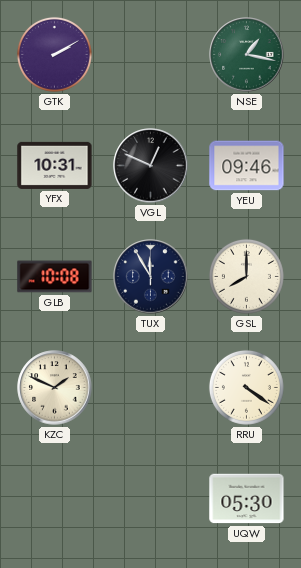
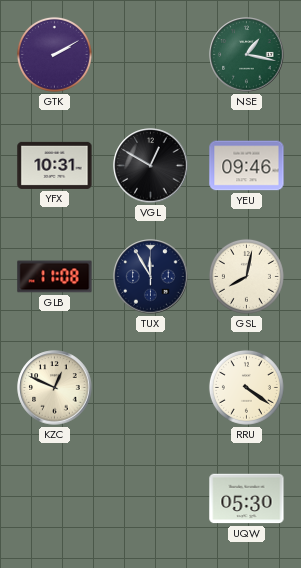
VGL: 12:49 -> 12:50
GLB: 10:08 -> 11:08
GSL: 8:00 -> 8:02
KZC: 1:49 -> 12:49
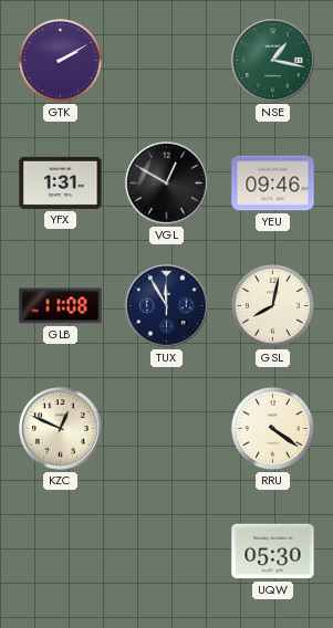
YFX: 10:31 -> 1:31
